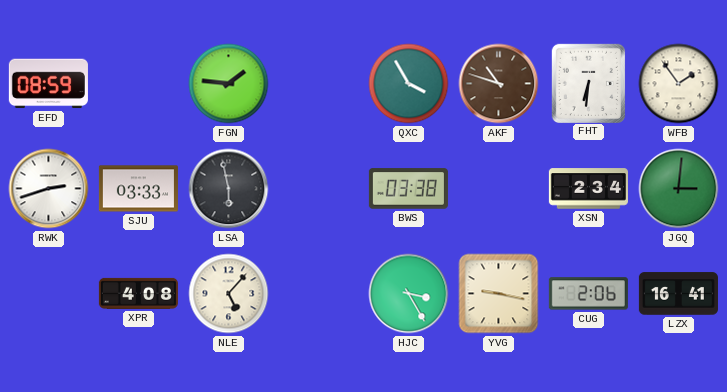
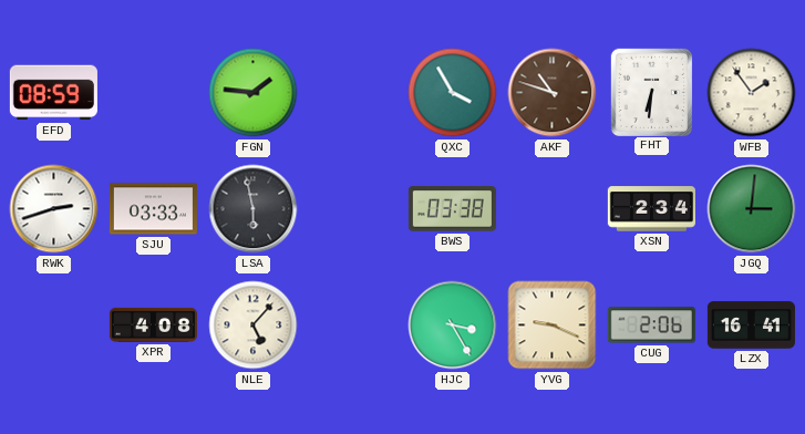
YVG: 9:17 -> 9:19
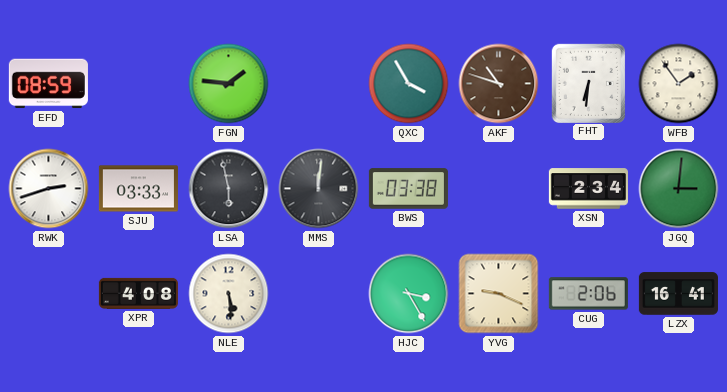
MMS: none -> 12:01
NLE: 5:07 -> 5:29
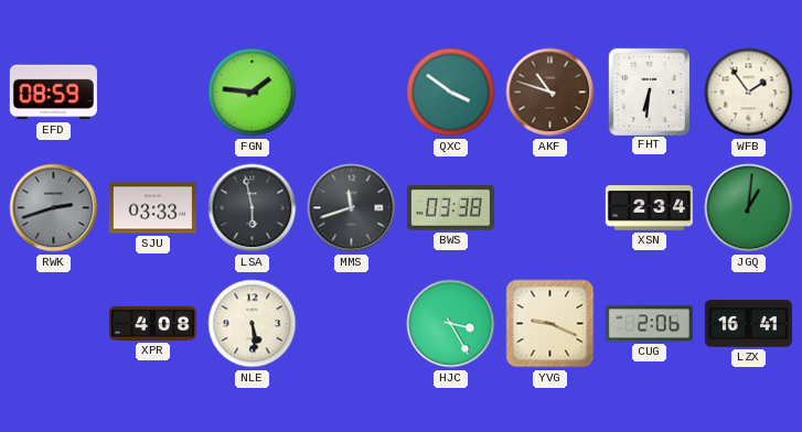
QXC: 3:55 -> 3:51
RWK dial: white -> grey
MMS: 12:01 -> 11:42
JGQ: 3:01 -> 1:01
